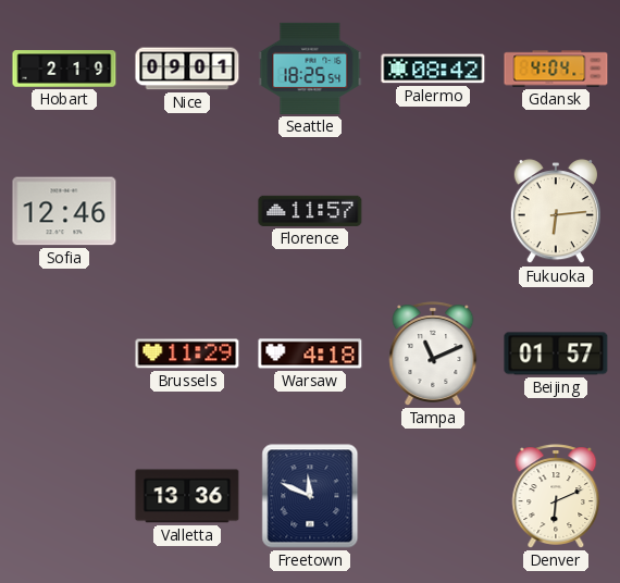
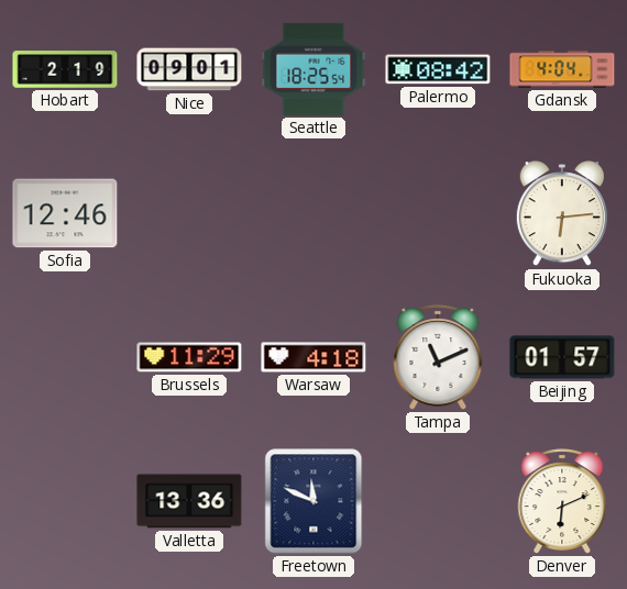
Florence: 11:57 -> none
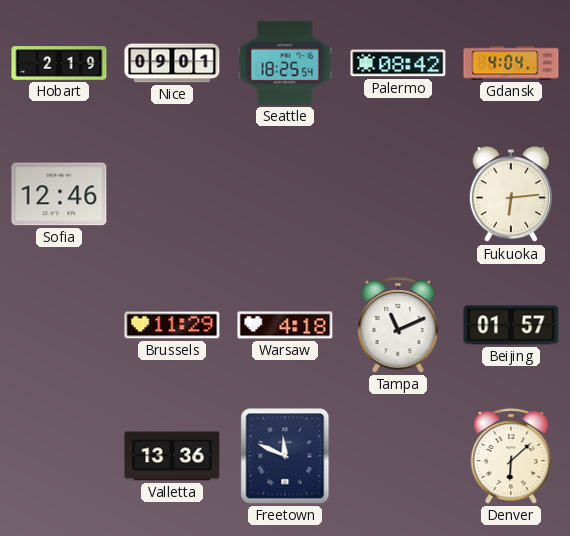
Denver: 6:11 -> 6:08
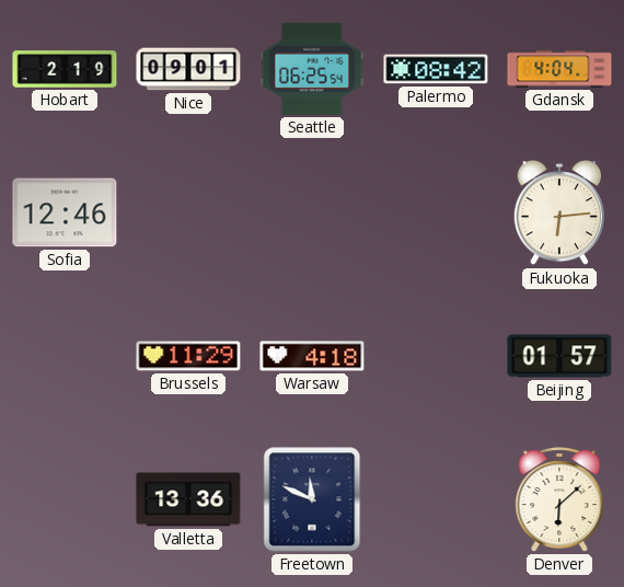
Seattle: 18:25 -> 06:25
Tampa: 11:11 -> none
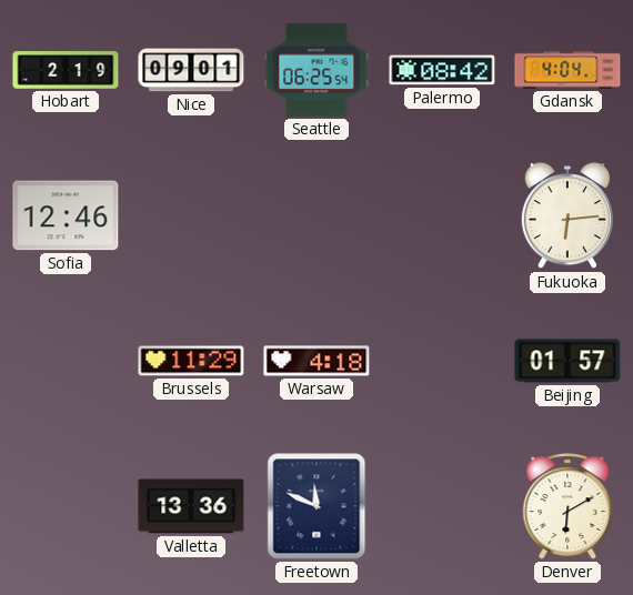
Denver: 6:08 -> 6:10
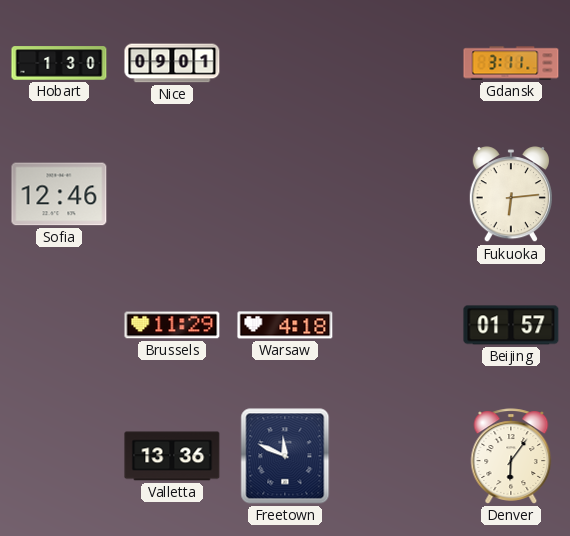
Hobart: 2:19 -> 1:30
Seattle: 06:25 -> none
Palermo: 08:42 -> none
Gdansk: 4:04 -> 3:11
Denver: 6:10 -> 6:06
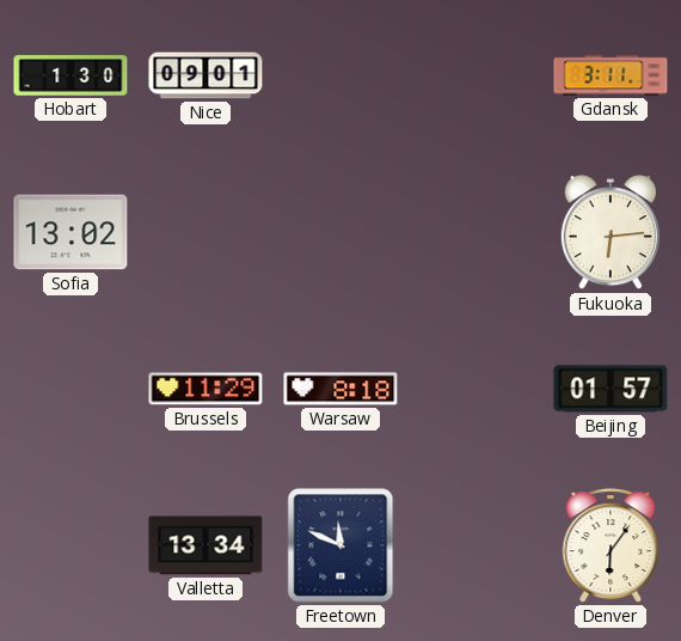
Sofia: 12:46 -> 13:02
Warsaw: 4:18 -> 8:18
Valletta: 13:36 -> 13:34
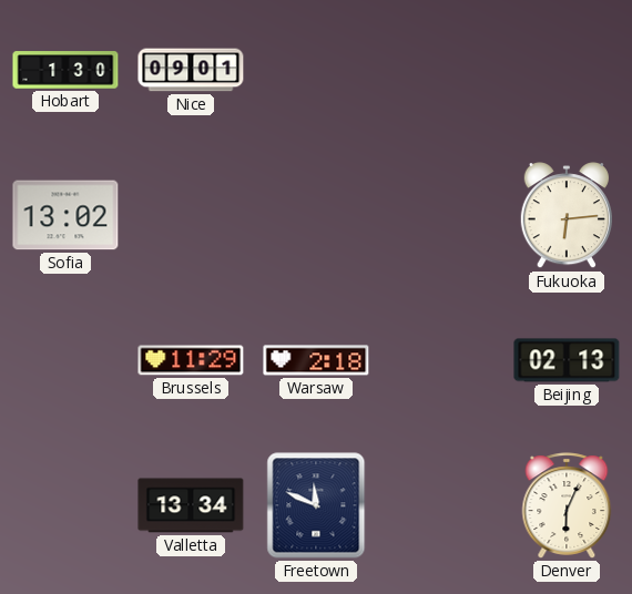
Gdansk: 3:11 -> none
Warsaw: 8:18 -> 2:18
Beijing: 01:57 -> 02:13
Denver: 6:06 -> 6:04
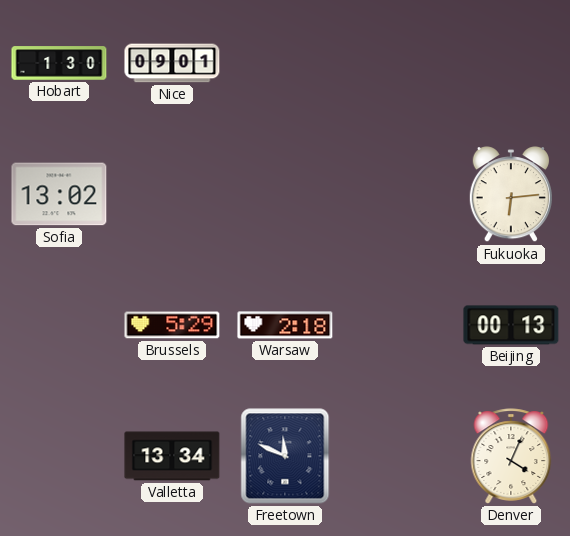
Brussels: 11:29 -> 5:29
Beijing: 02:13 -> 00:13
Denver: 6:04 -> 4:04
